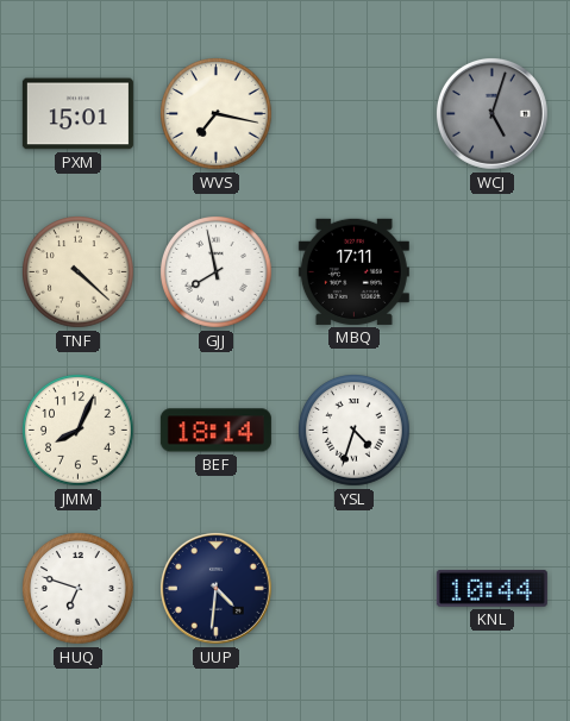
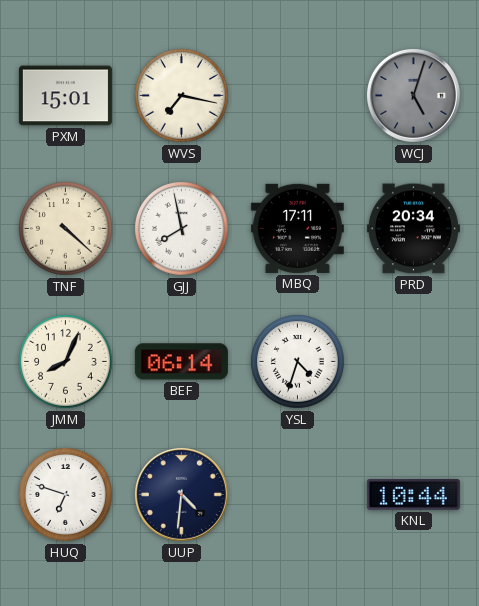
PRD: none -> 20:34
BEF: 18:14 -> 06:14
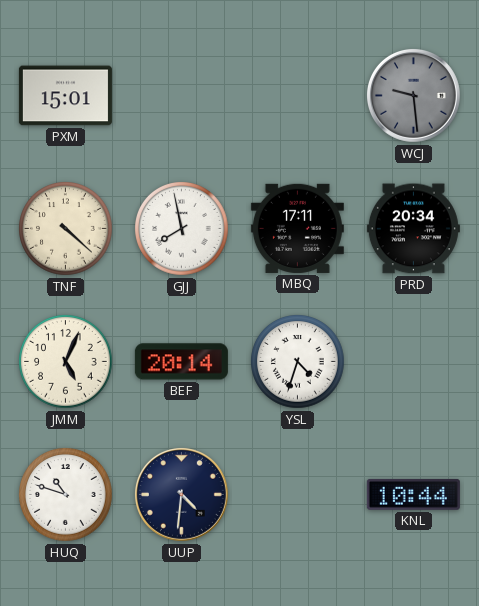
WVS: 7:17 -> none
WCJ: 5:03 -> 9:29
JMM: 8:04 -> 5:04
BEF: 06:14 -> 20:14
HUQ: 6:48 -> 10:48
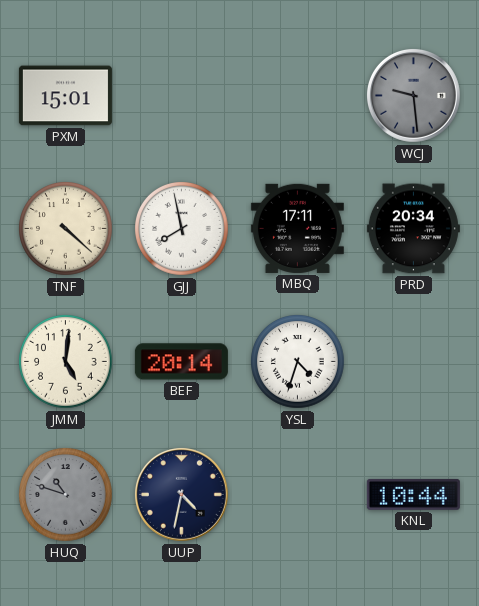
JMM: 5:04 -> 5:01
HUQ dial: white -> grey
UUP: 4:31 -> 4:32
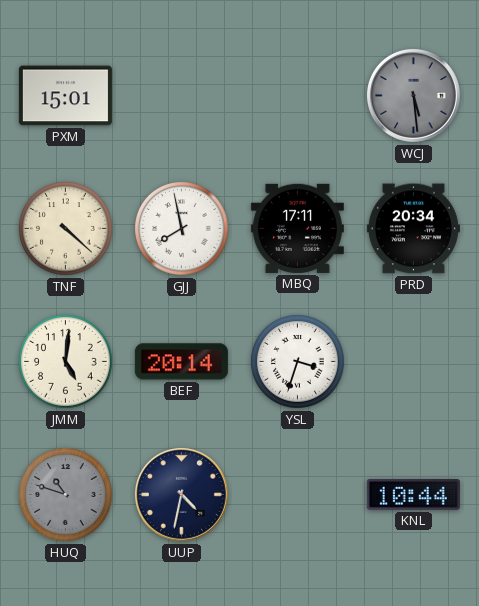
WCJ: 9:29 -> 5:29
YSL: 4:33 -> 3:33
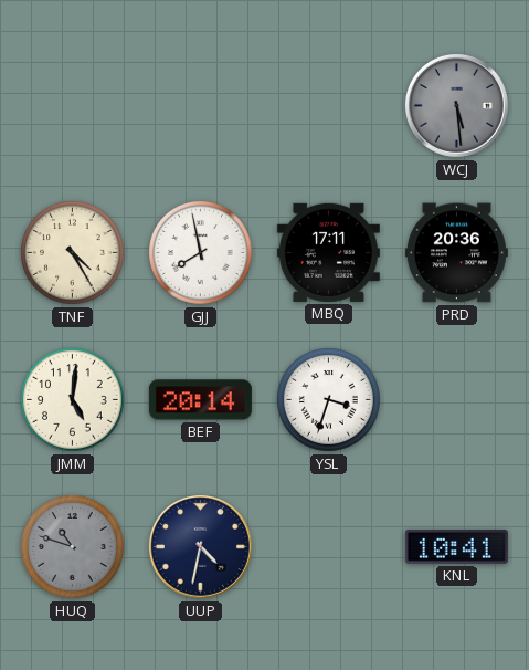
PXM: 15:01 -> none
TNF: 4:22 -> 4:25
PRD: 20:34 -> 20:36
KNL: 10:44 -> 10:41
